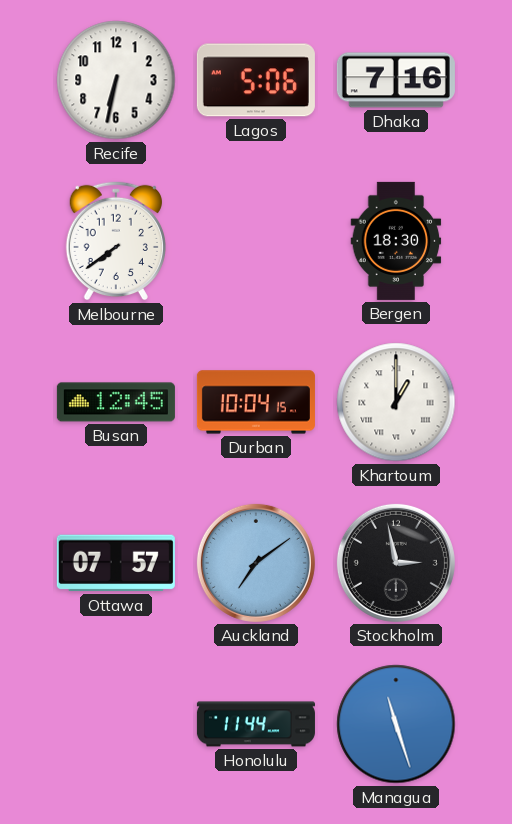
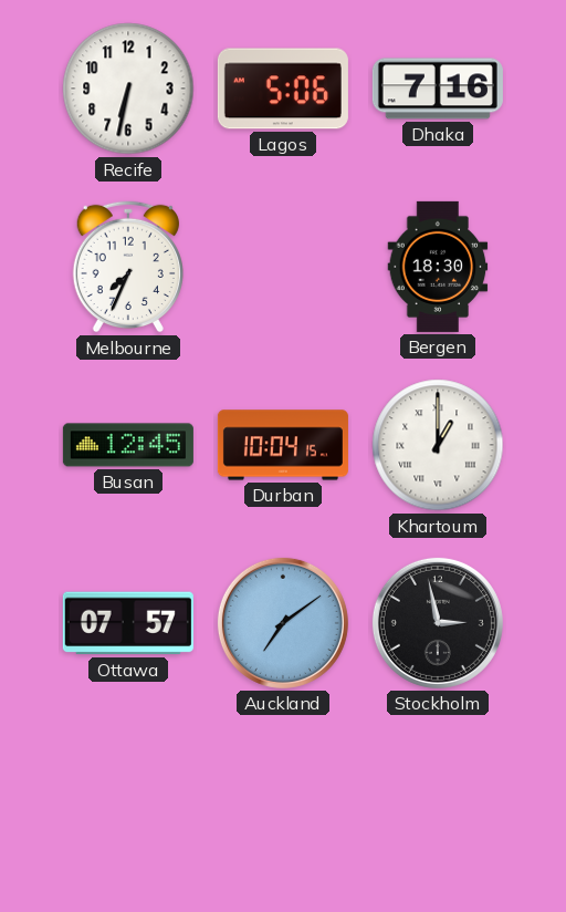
Melbourne: 7:39 -> 7:34
Honolulu: 11:44 -> none
Managua: 11:27 -> none
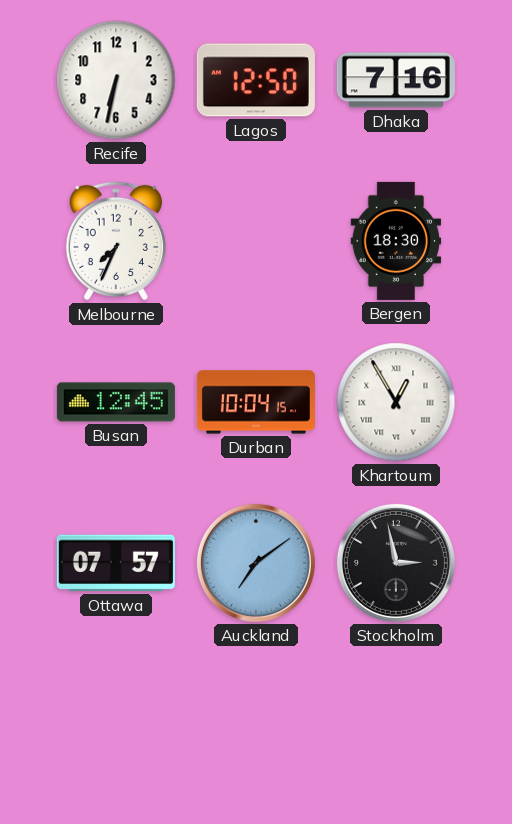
Lagos: 5:06 -> 12:50
Khartoum: 1:00 -> 12:55
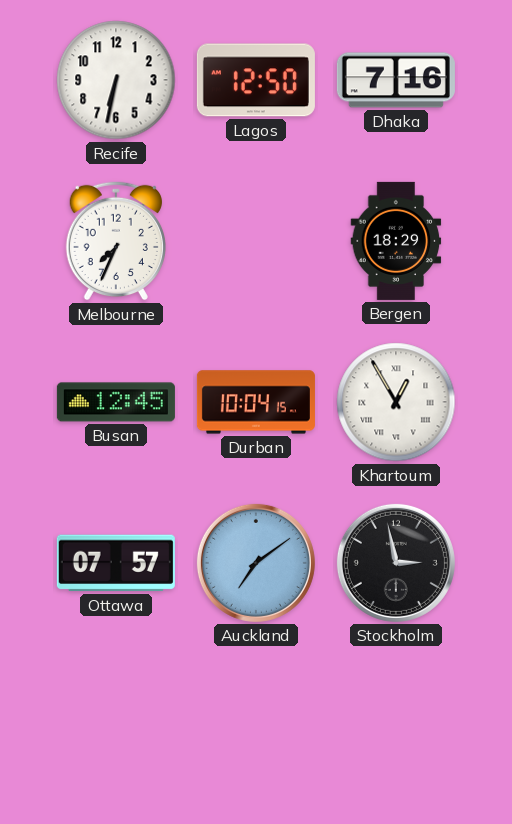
Bergen: 18:30 -> 18:29
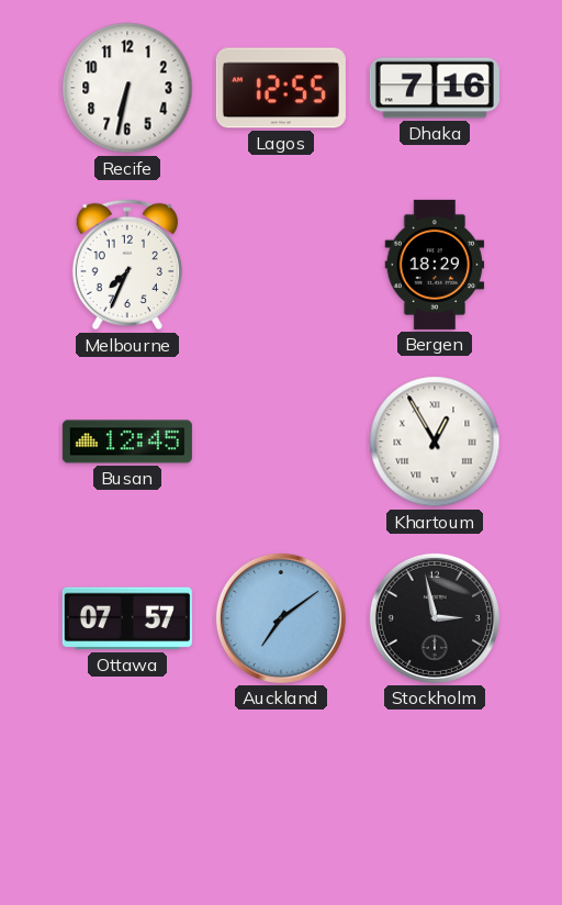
Lagos: 12:50 -> 12:55
Durban: 10:04 -> none
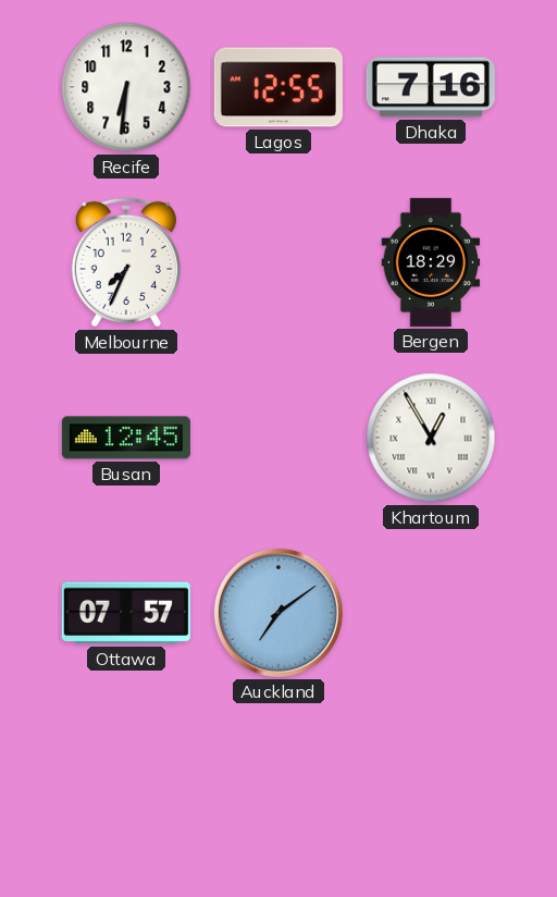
Recife: 6:32 -> 6:31
Stockholm: 2:58 -> none
